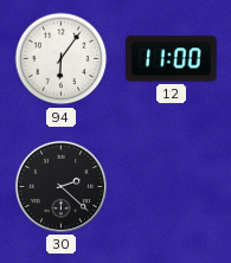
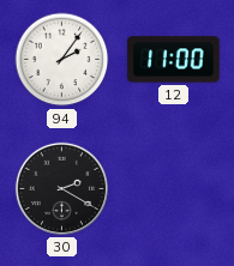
94: 6:06 -> 2:06
30: 2:22 -> 2:20
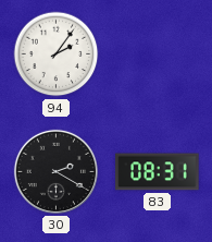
12: 11:00 -> none
83: none -> 08:31
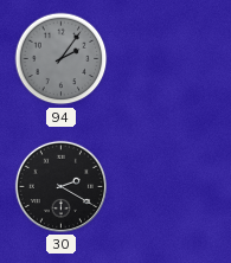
94 dial: white -> grey
83: 08:31 -> none
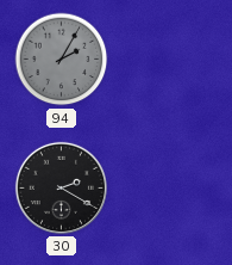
94: 2:06 -> 2:05
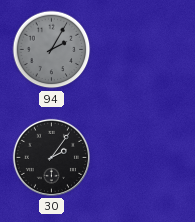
30: 2:20 -> 2:06
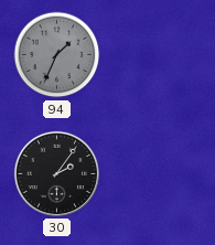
94: 2:05 -> 1:34
